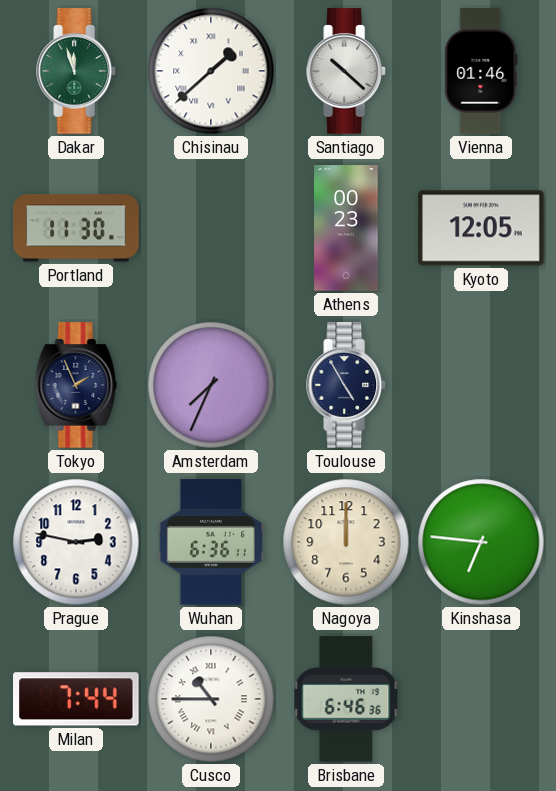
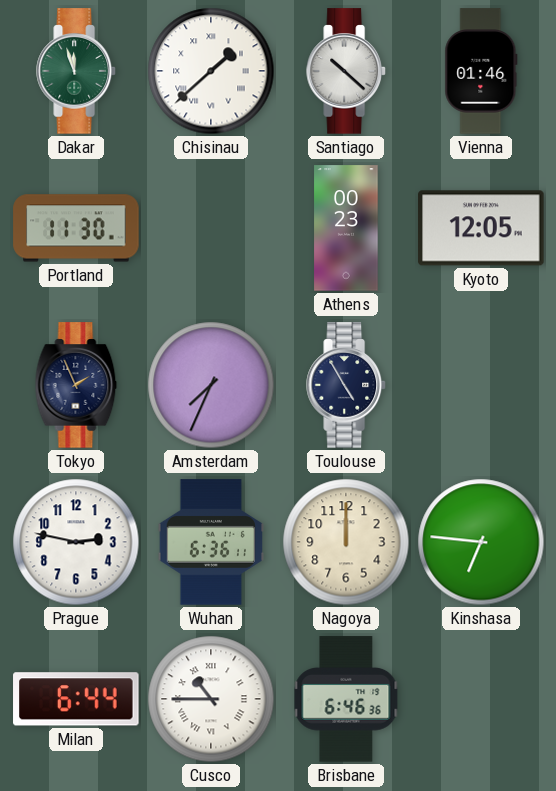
Milan: 7:44 -> 6:44
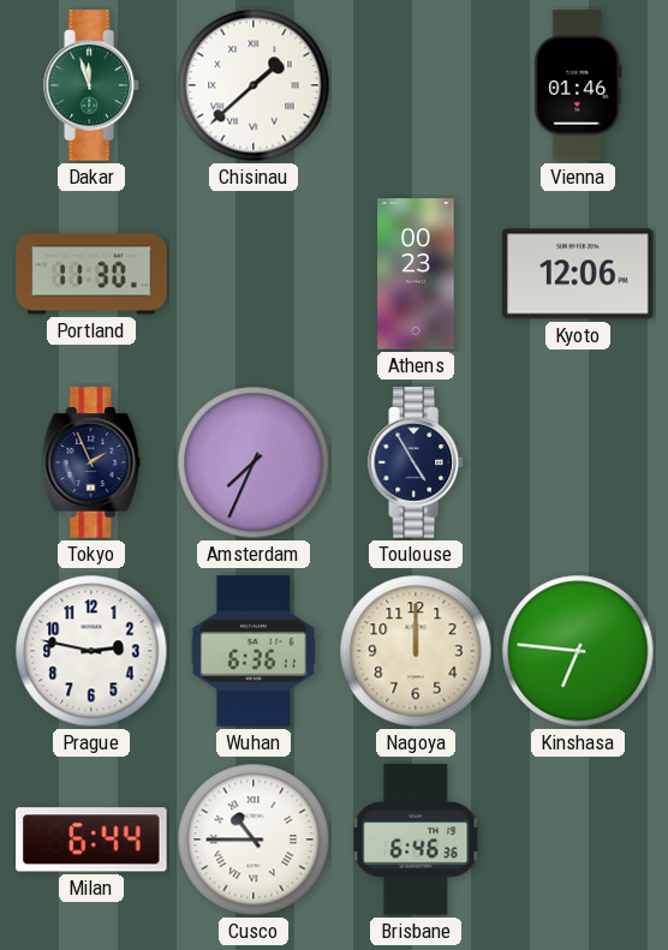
Santiago: 10:22 -> none
Kyoto: 12:05 -> 12:06
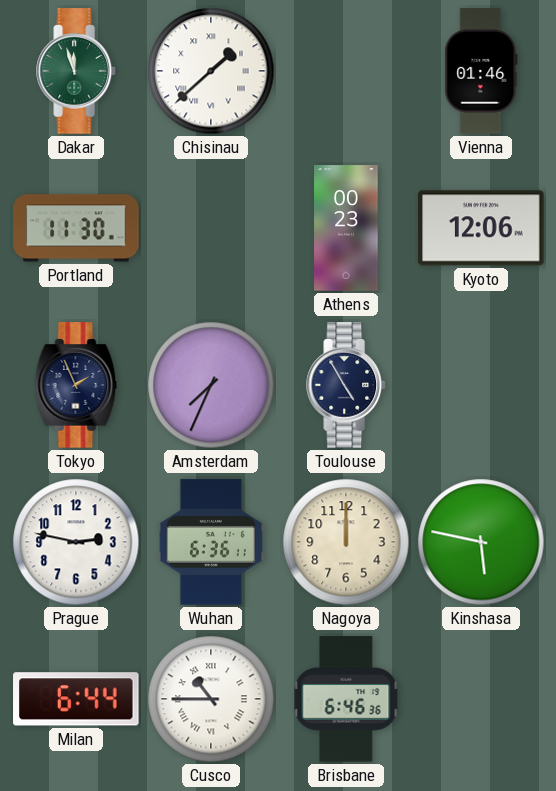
Kinshasa: 6:46 -> 5:47
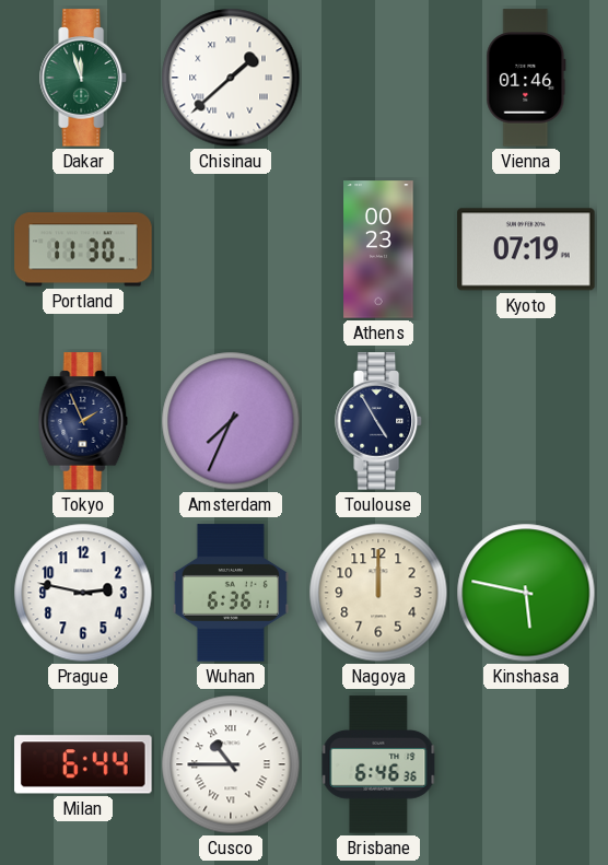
Kyoto: 12:06 -> 07:19
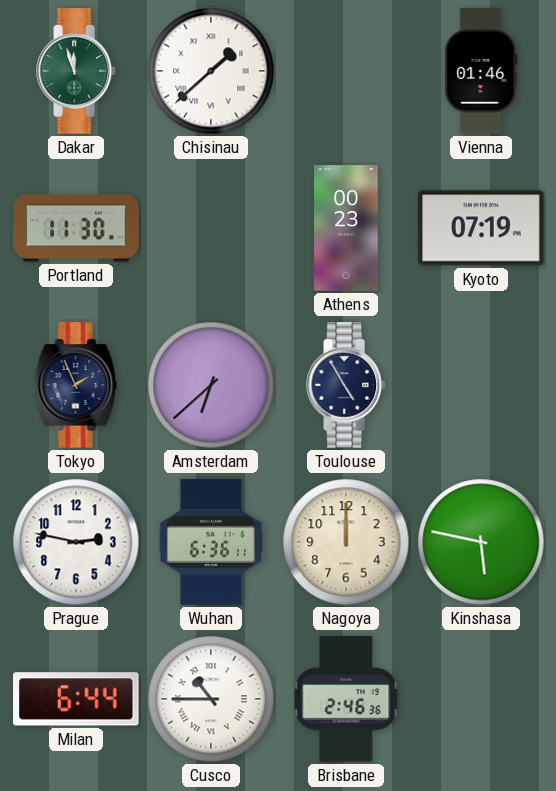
Amsterdam: 7:34 -> 6:38
Brisbane: 6:46 -> 2:46
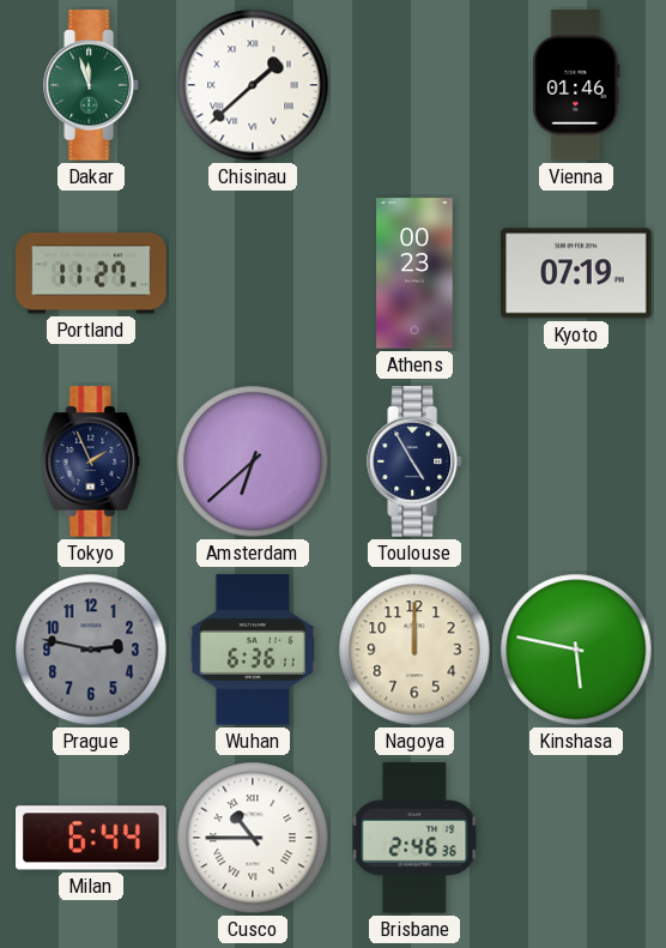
Portland: 11:30 -> 11:27
Prague dial: white -> grey
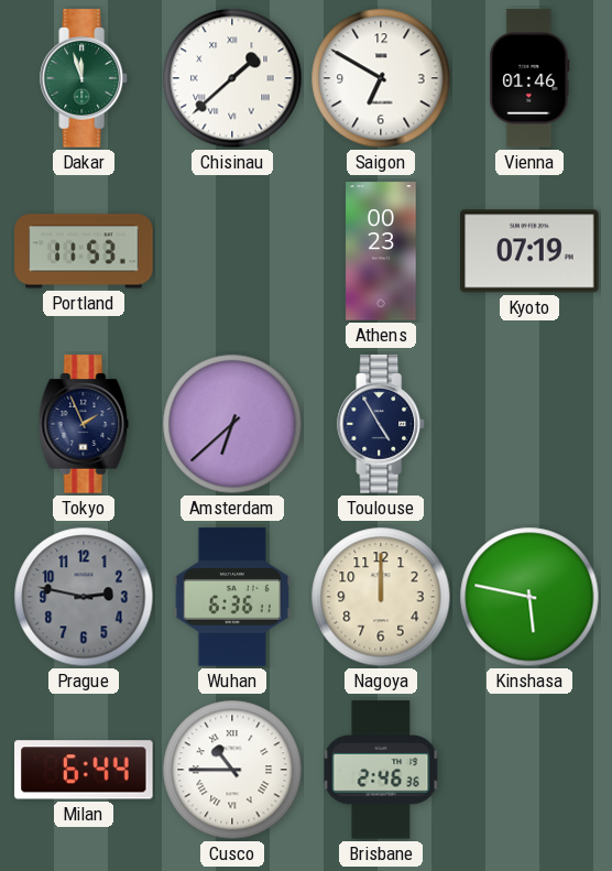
Saigon: none -> 6:50
Portland: 11:27 -> 11:53
